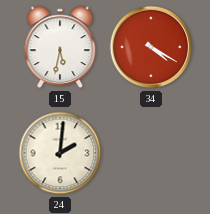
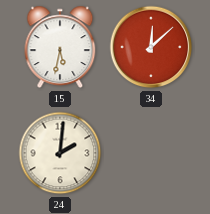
34: 4:20 -> 12:08
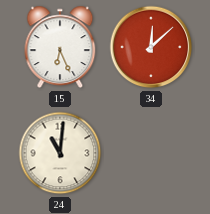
15: 5:32 -> 6:26
24: 2:01 -> 11:01
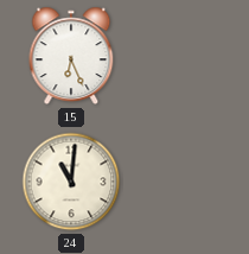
34: 12:08 -> none
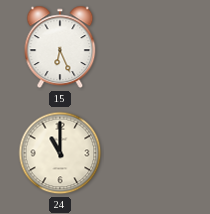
24: 11:01 -> 11:00
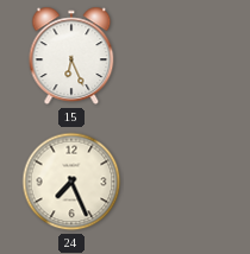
24: 11:00 -> 7:26
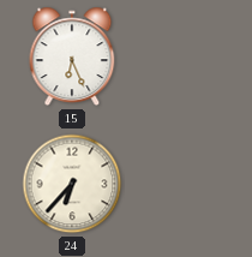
24: 7:26 -> 6:37
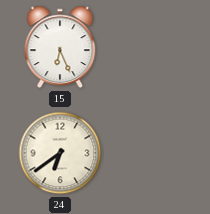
24: 6:37 -> 6:39
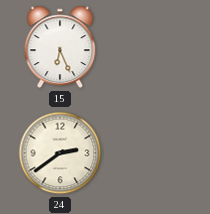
24: 6:39 -> 2:39
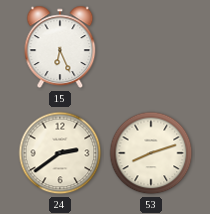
53: none -> 8:12
